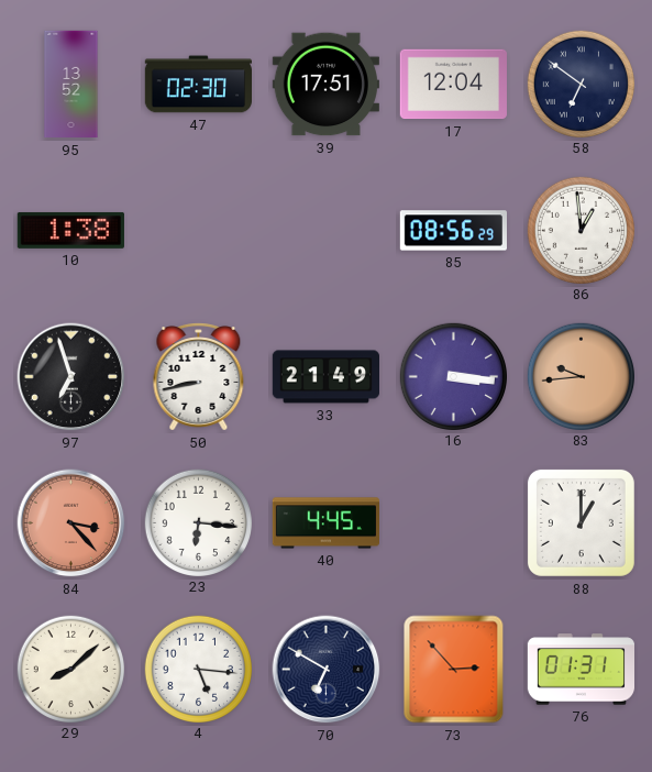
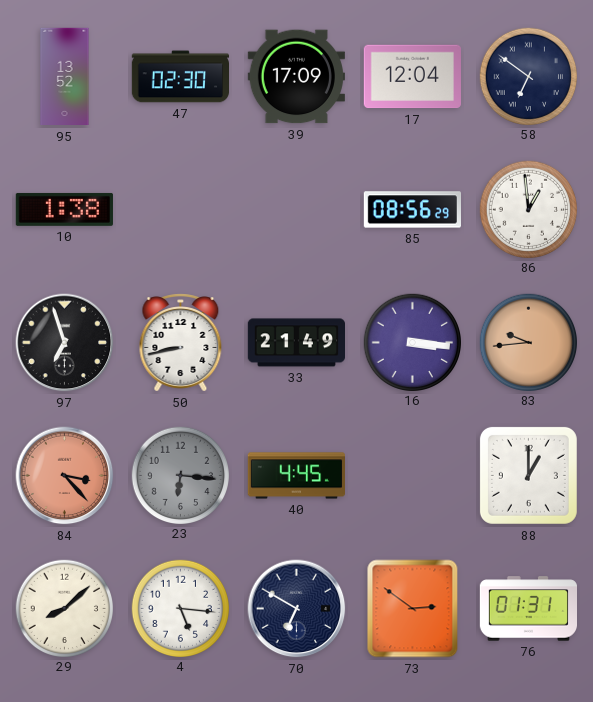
39: 17:51 -> 17:09
23 dial: white -> grey
73: 2:53 -> 2:51
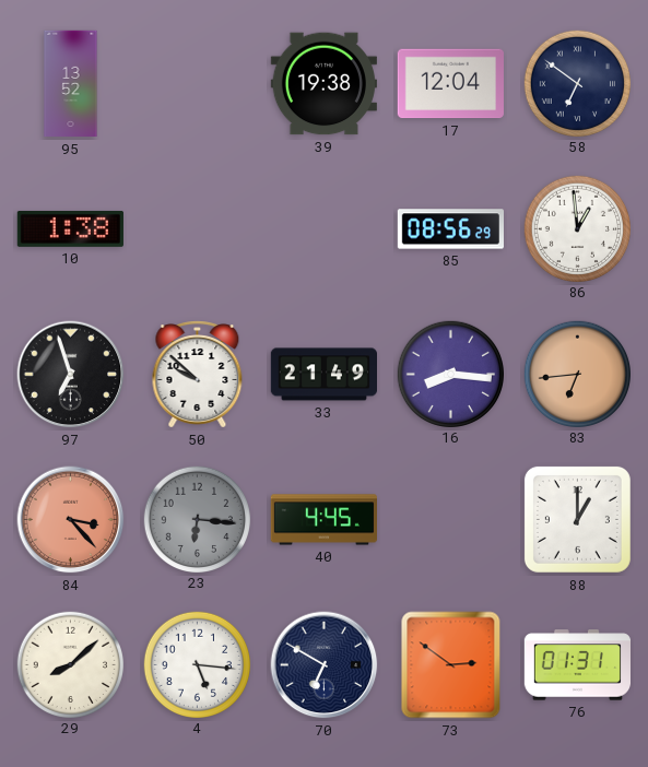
47: 02:30 -> none
39: 17:09 -> 19:38
50: 8:43 -> 9:52
16: 3:16 -> 8:16
83: 9:44 -> 6:44
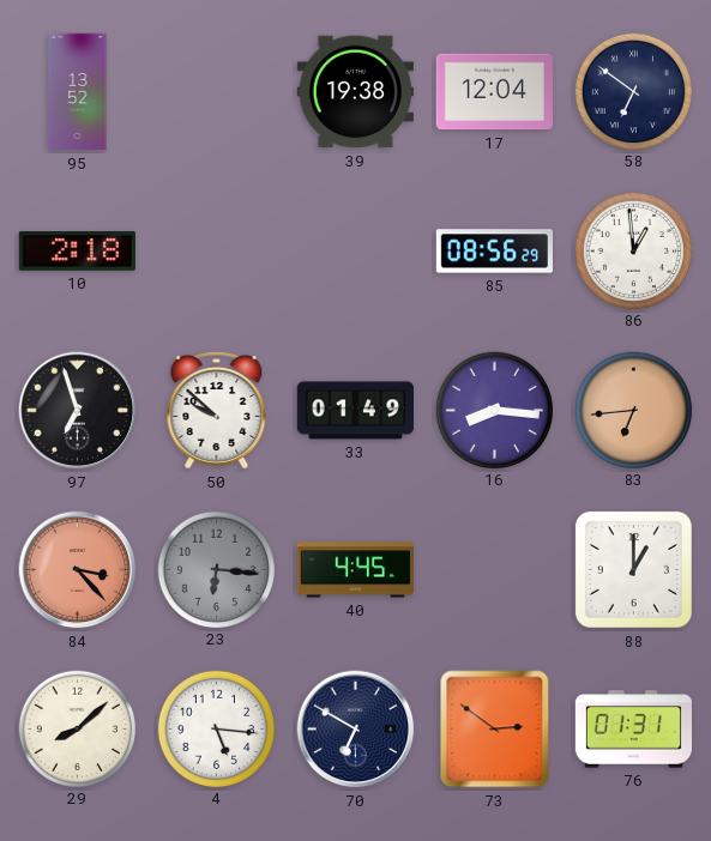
10: 1:38 -> 2:18
33: 21:49 -> 01:49
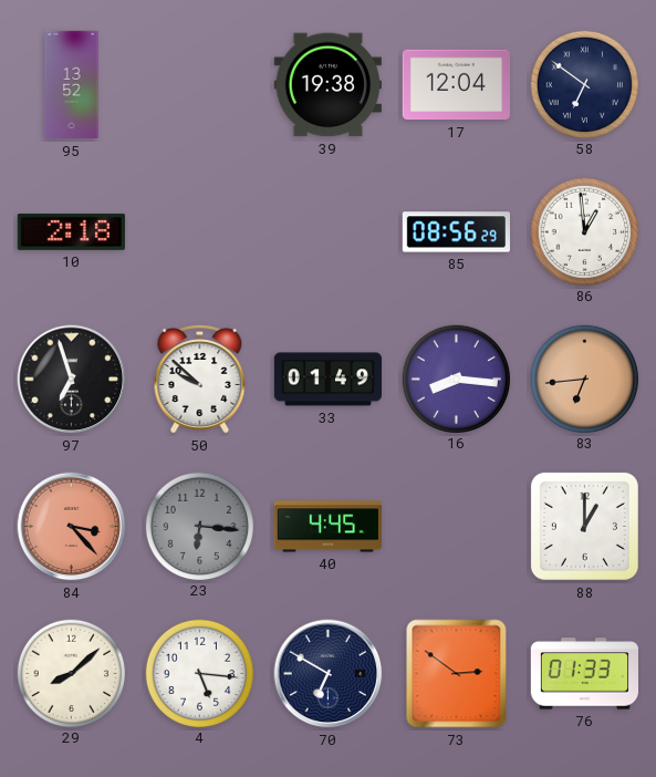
76: 01:31 -> 01:33
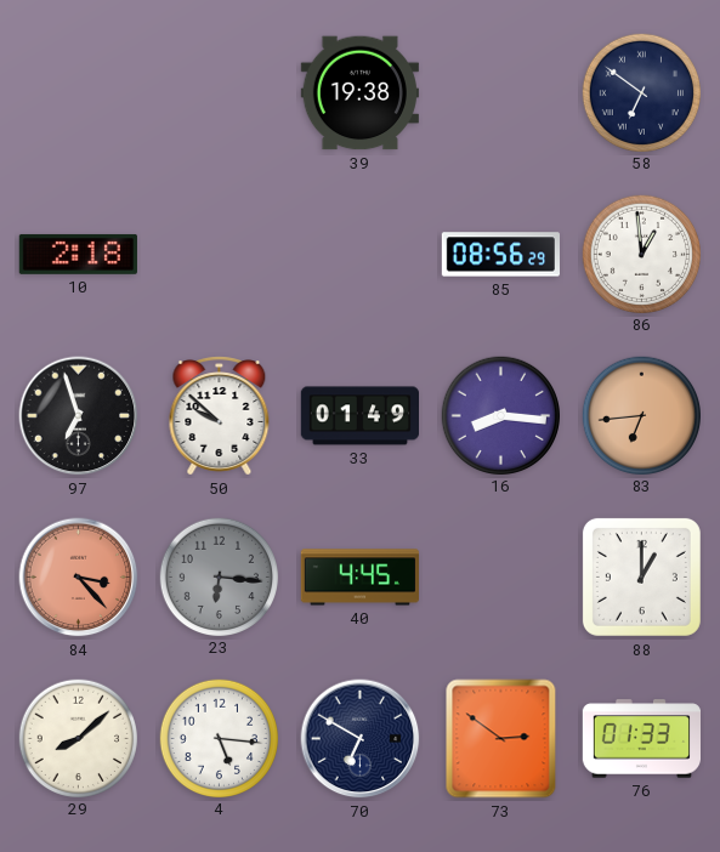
95: 13:52 -> none
17: 12:04 -> none
